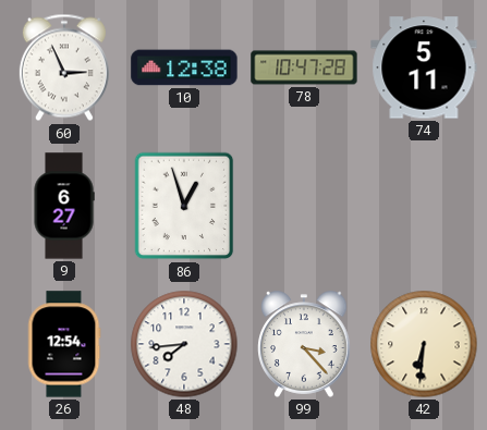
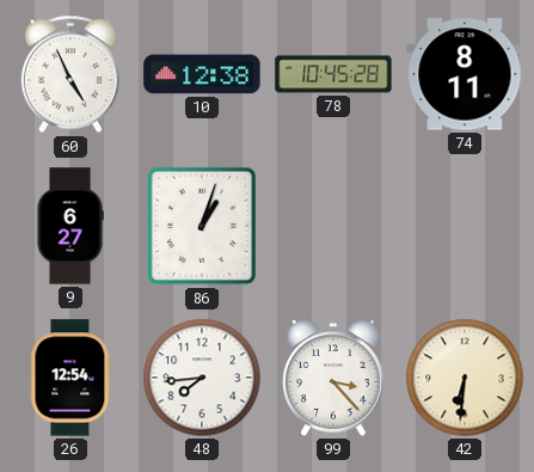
60: 2:56 -> 4:56
78: 10:47 -> 10:45
74: 5:11 -> 8:11
86: 12:57 -> 1:03
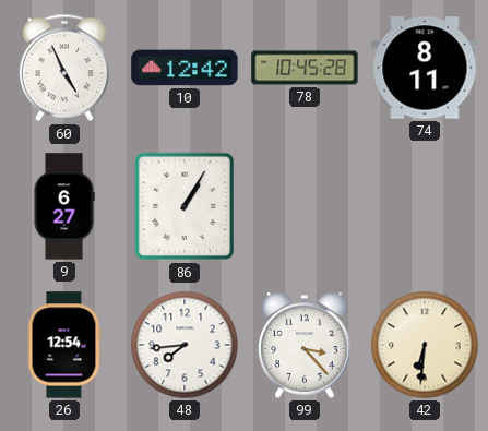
10: 12:38 -> 12:42
86: 1:03 -> 1:05
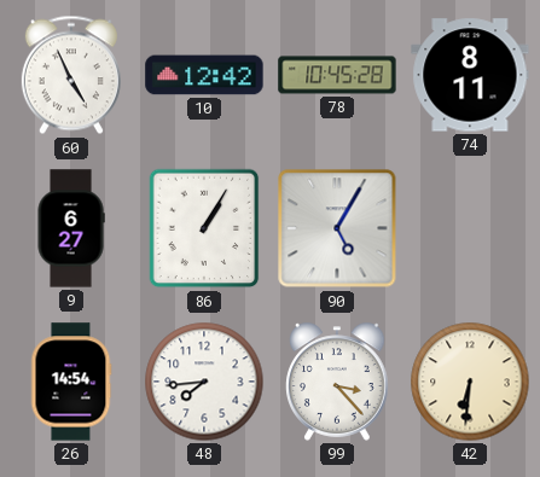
90: none -> 5:05
26: 12:54 -> 14:54
